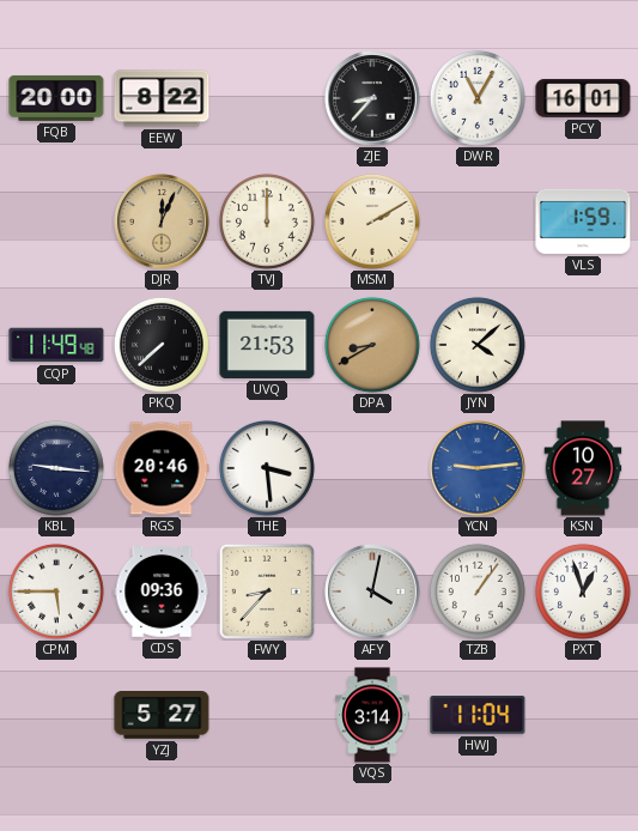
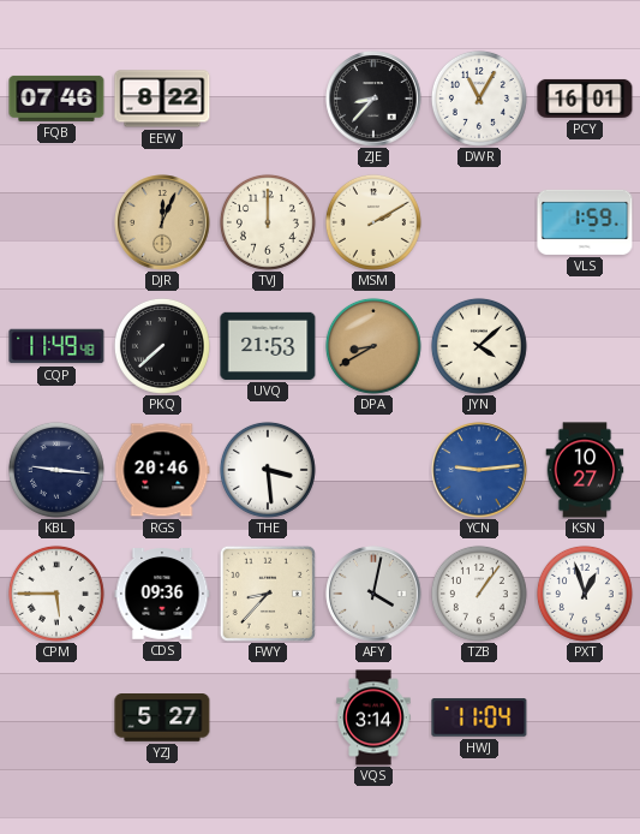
FQB: 20:00 -> 07:46
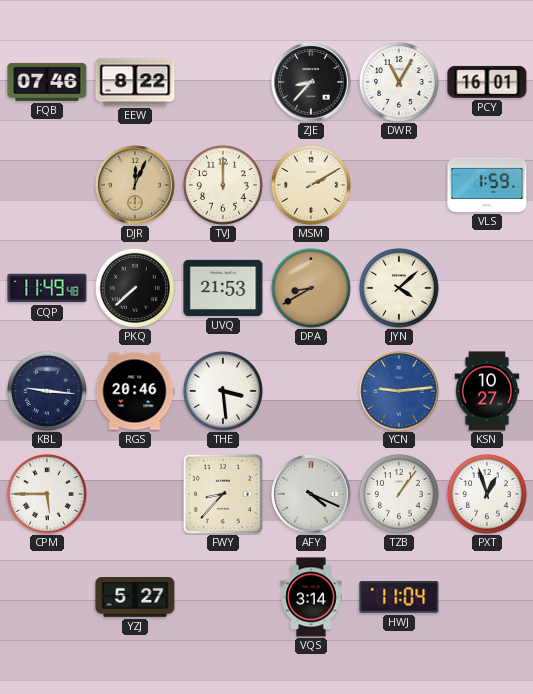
CDS: 09:36 -> none
AFY: 4:02 -> 4:19
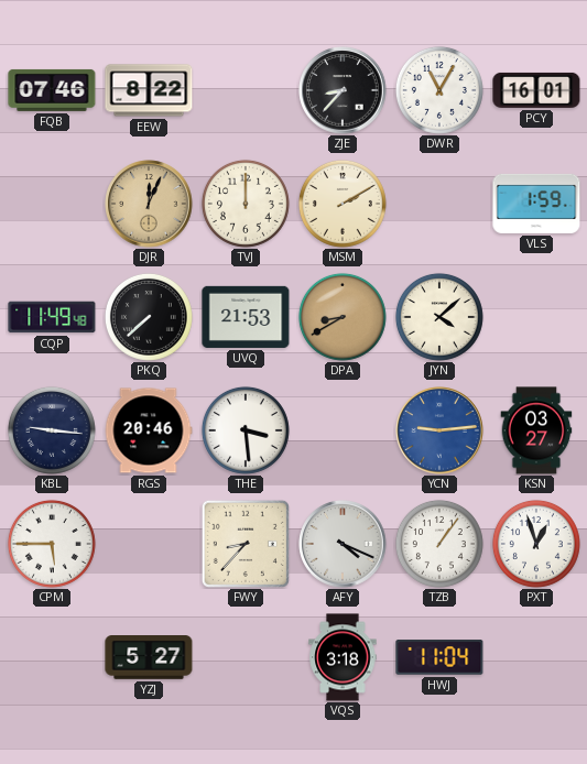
KSN: 10:27 -> 03:27
VQS: 3:14 -> 3:18
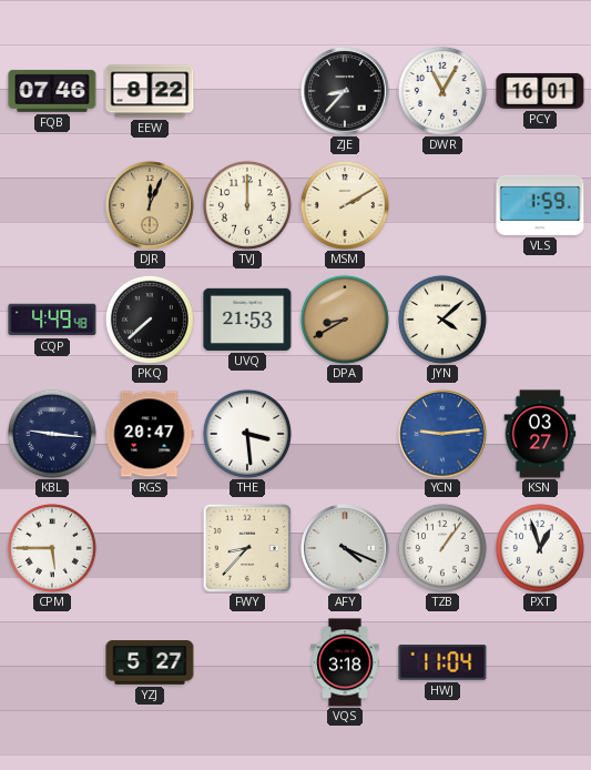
CQP: 11:49 -> 4:49
RGS: 20:46 -> 20:47
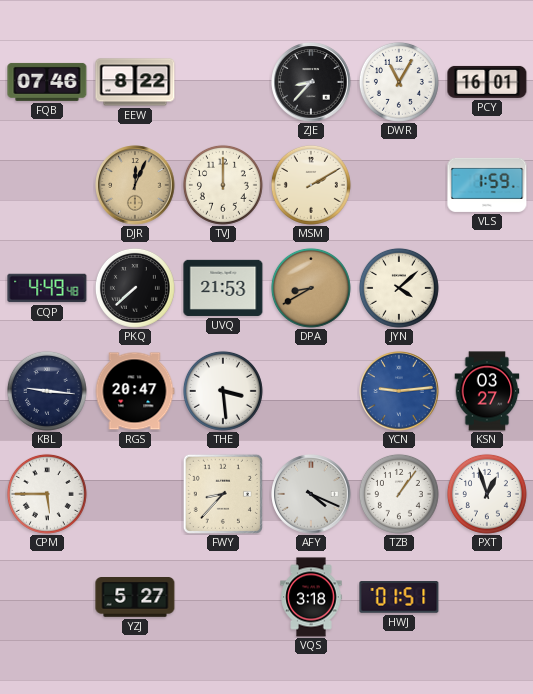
HWJ: 11:04 -> 01:51
